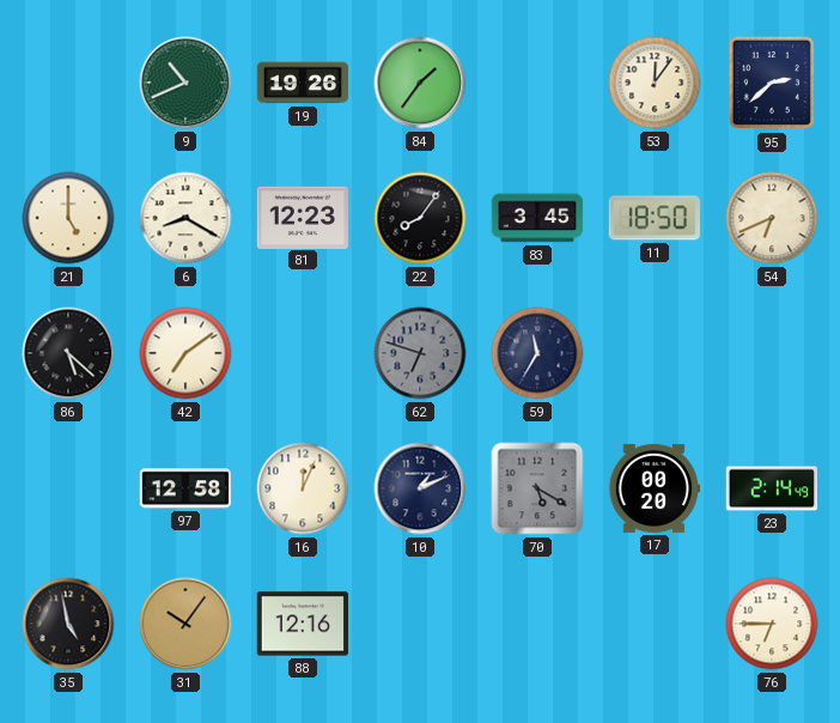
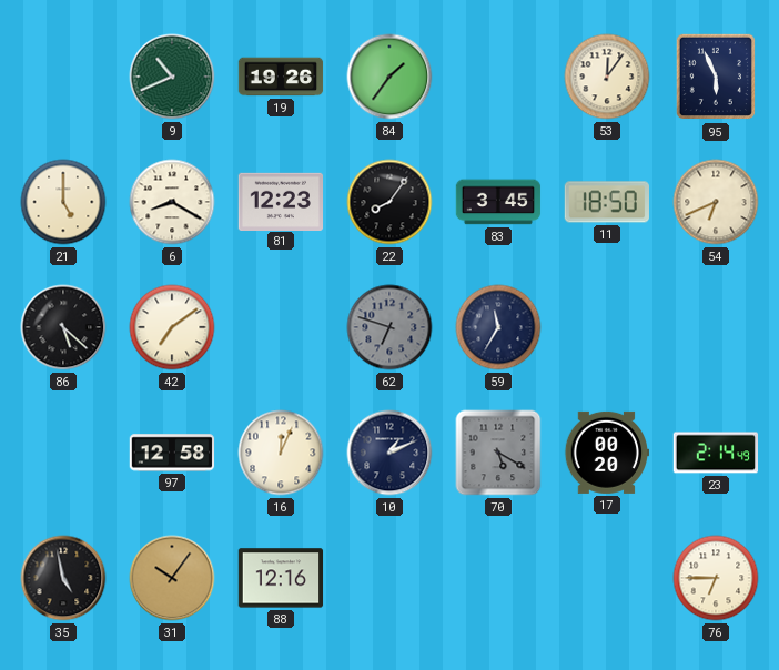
95: 2:38 -> 5:56
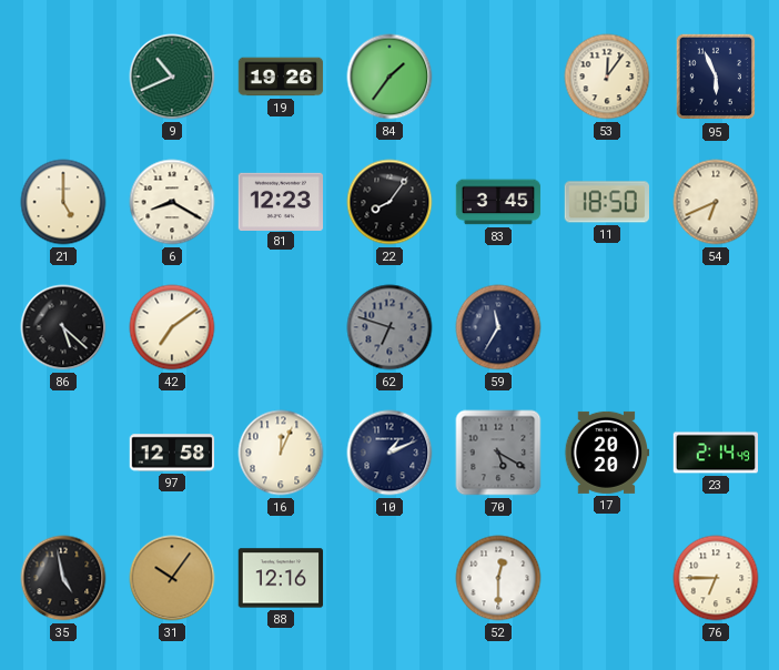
17: 00:20 -> 20:20
52: none -> 12:30
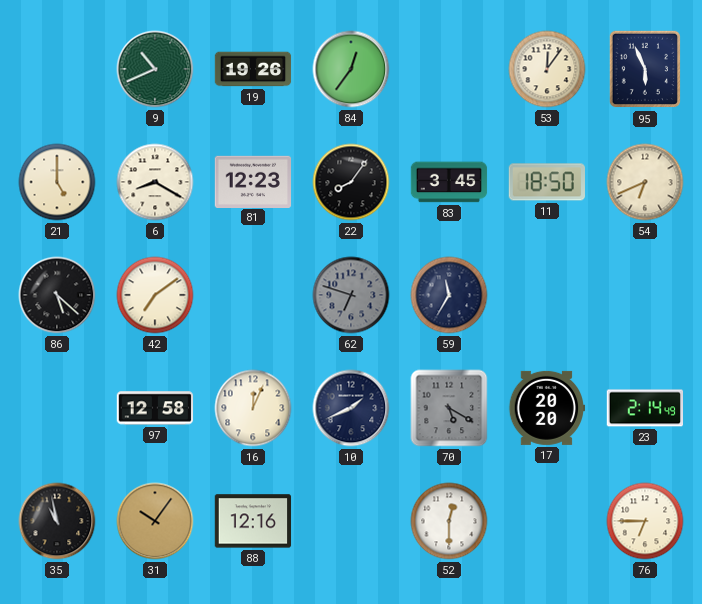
84: 1:36 -> 12:36
10: 1:11 -> 1:41
35: 4:58 -> 10:58
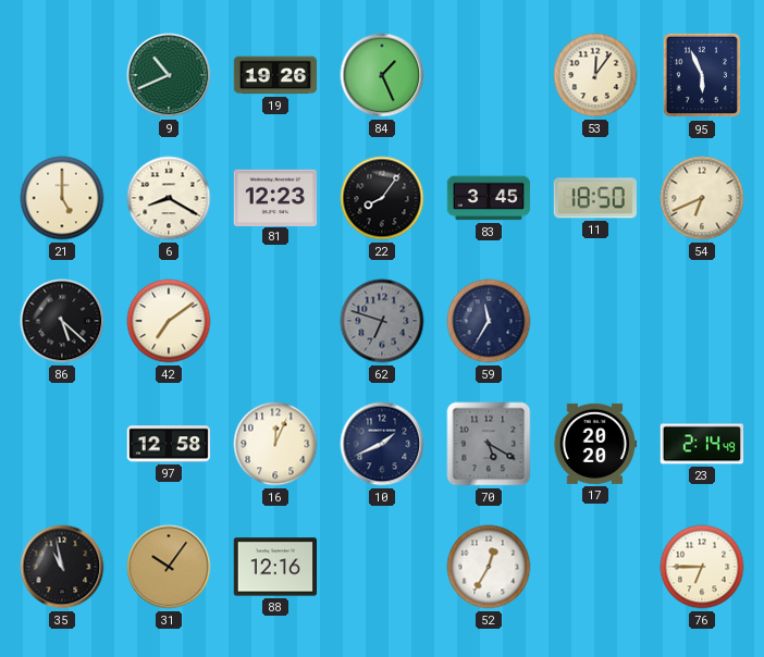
84: 12:36 -> 1:26
52: 12:30 -> 12:35
